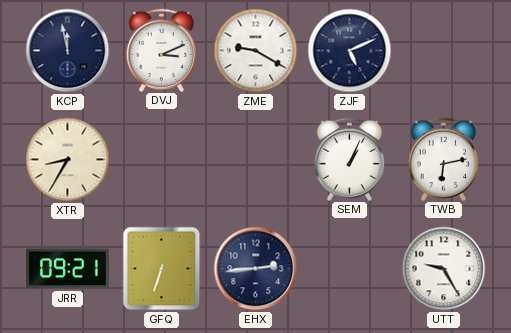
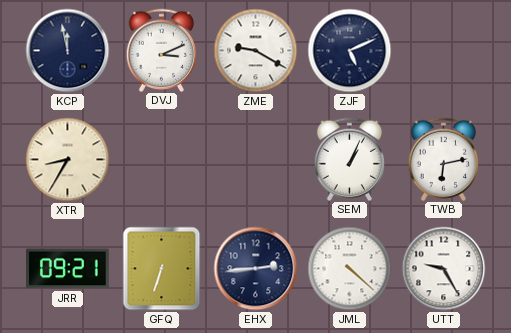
JML: none -> 4:22
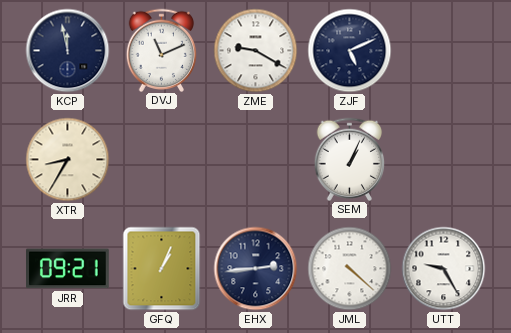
DVJ: 3:11 -> 11:11
TWB: 6:13 -> none
GFQ: 6:33 -> 1:04
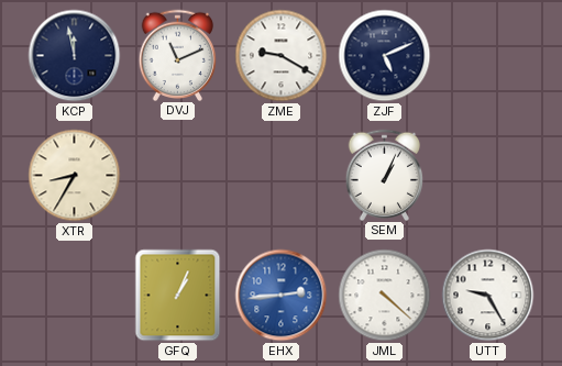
JRR: 09:21 -> none
EHX dial: navy -> blue
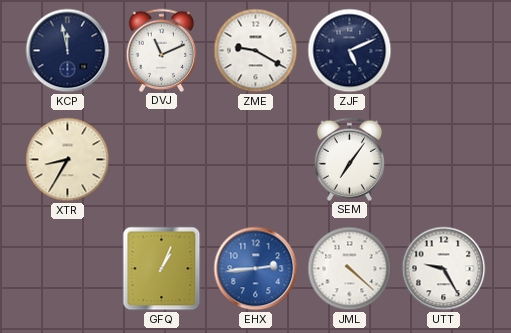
SEM: 1:04 -> 7:06
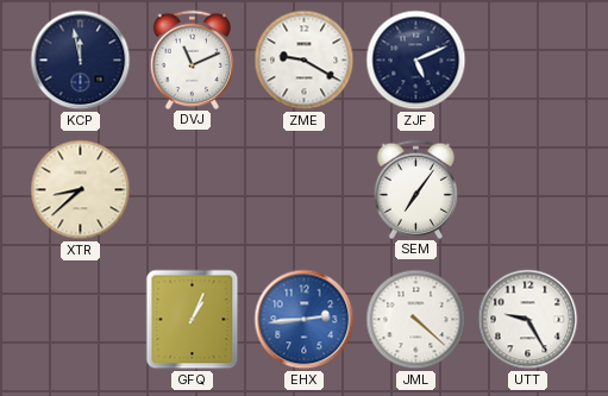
XTR: 8:35 -> 8:38
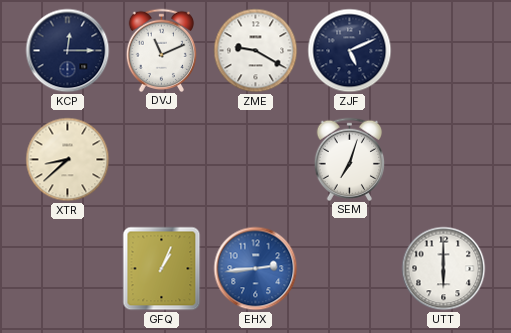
KCP: 11:58 -> 12:15
SEM: 7:06 -> 7:03
JML: 4:22 -> none
UTT: 9:25 -> 6:00
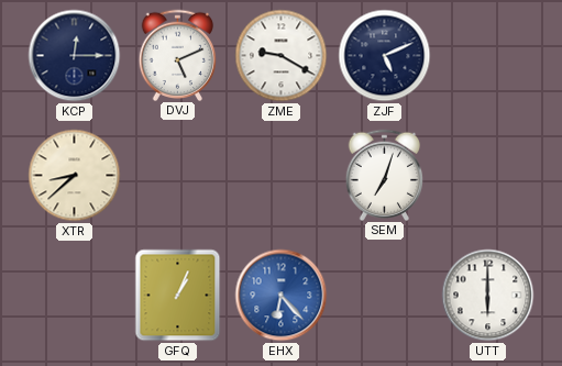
DVJ: 11:11 -> 5:11
EHX: 2:44 -> 6:23
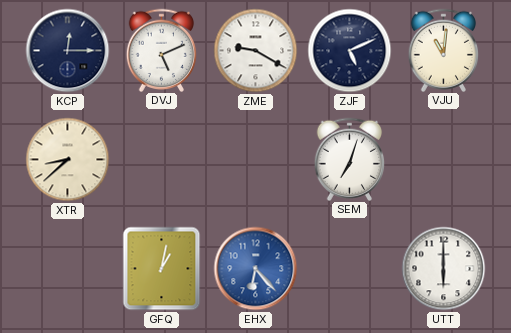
VJU: none -> 11:01
GFQ: 1:04 -> 1:02
